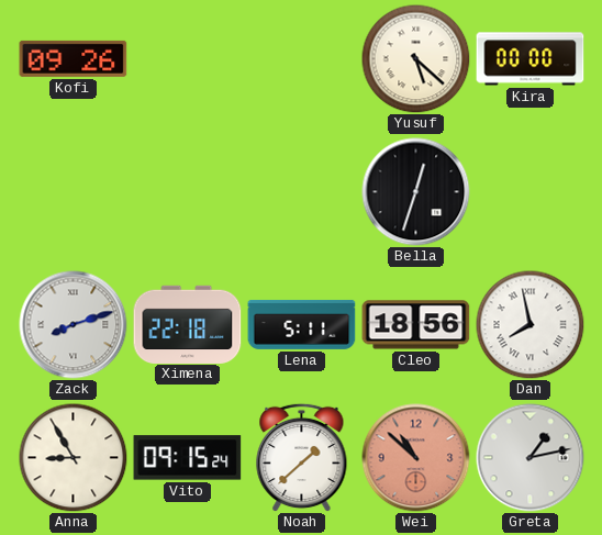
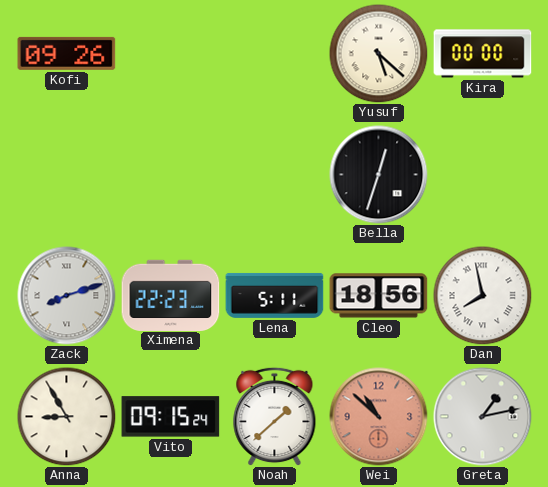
Ximena: 22:18 -> 22:23
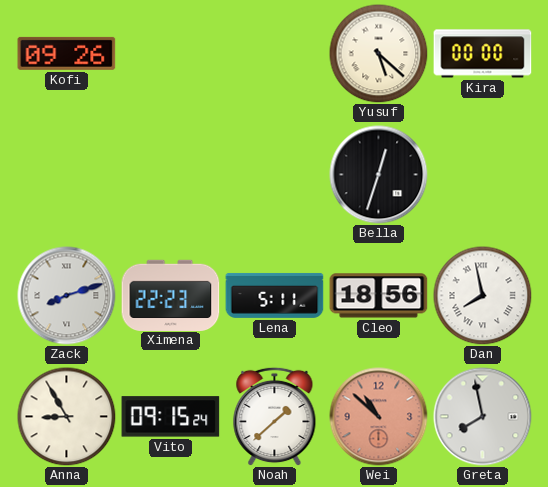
Greta: 1:13 -> 7:58
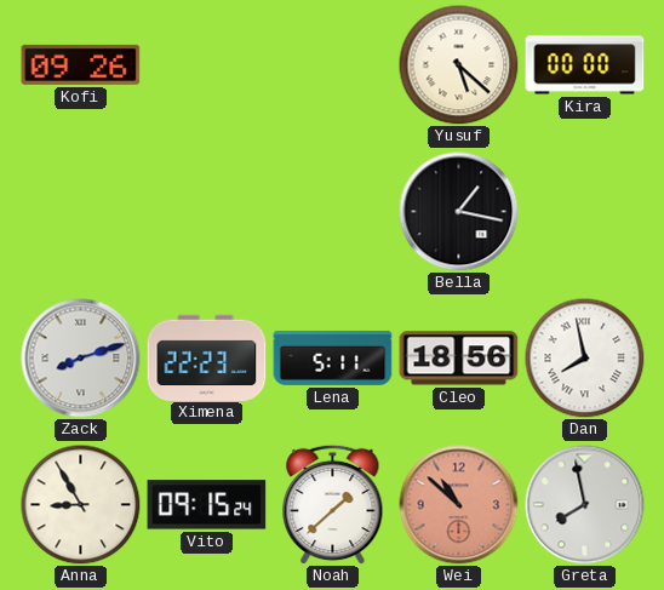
Bella: 12:33 -> 1:17
